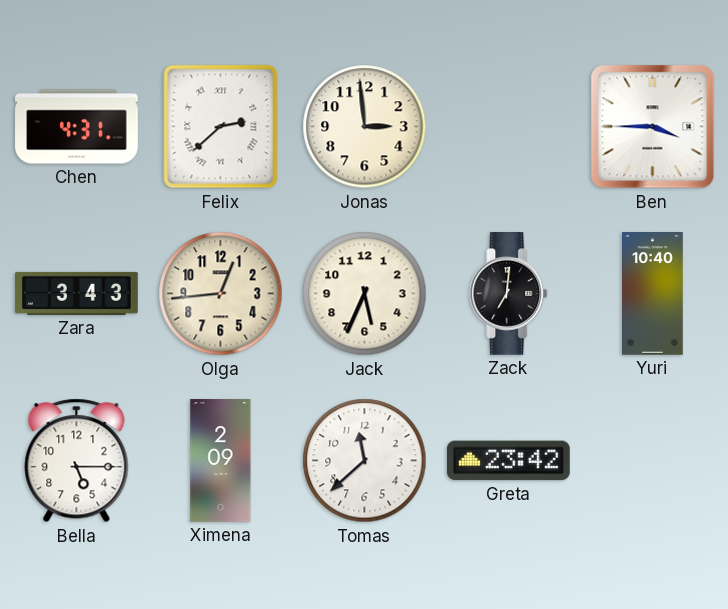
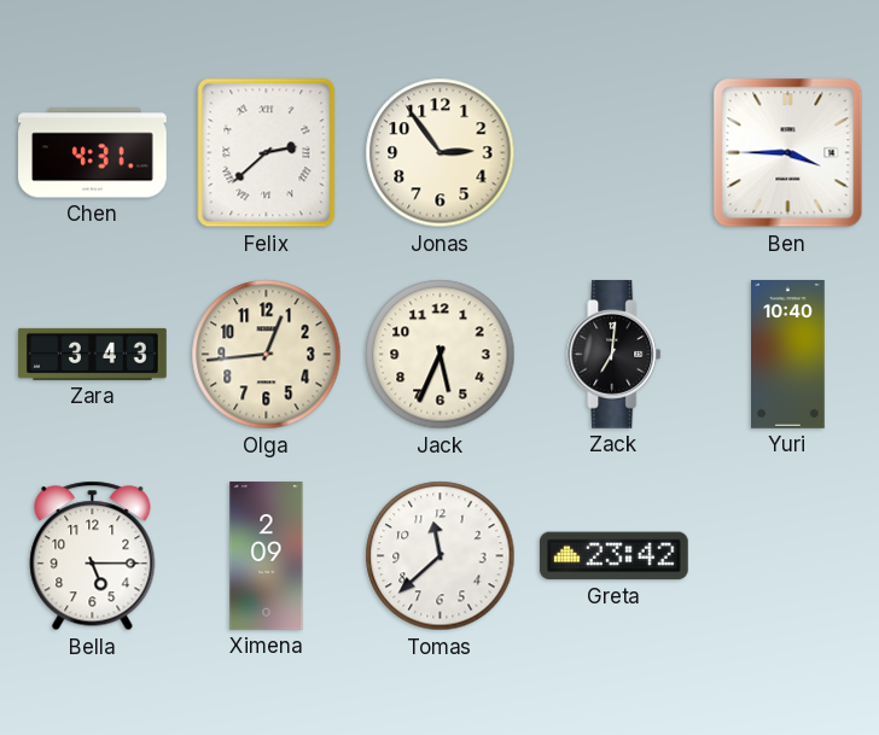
Jonas: 2:59 -> 2:54
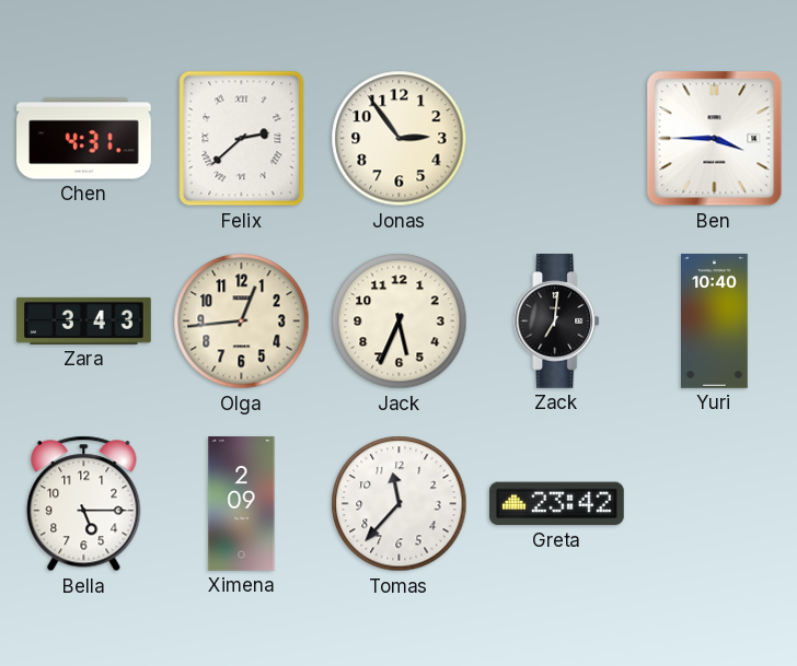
Tomas: 11:38 -> 11:37
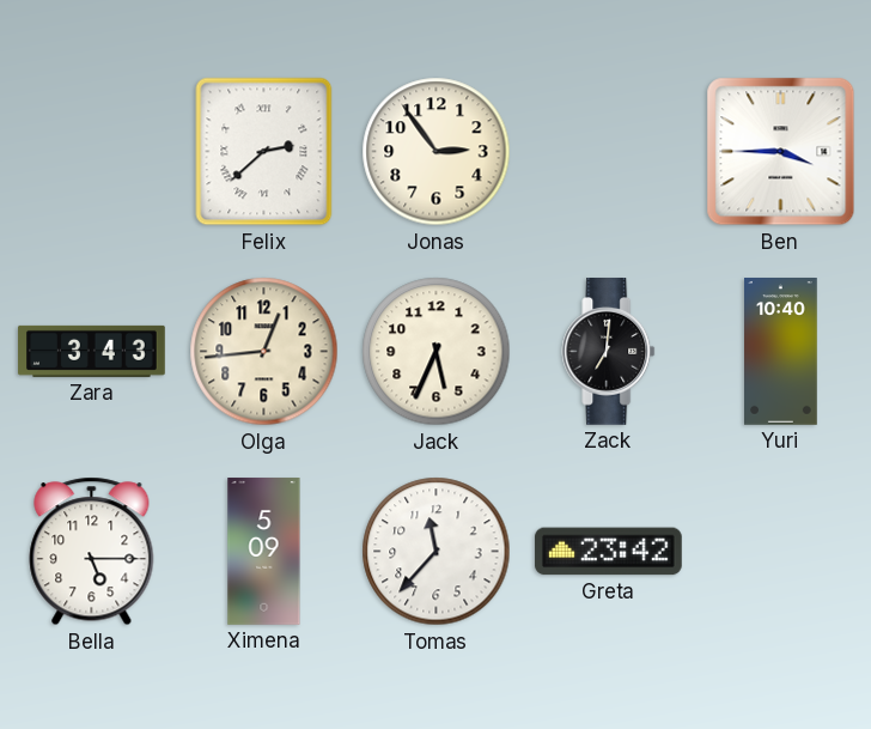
Chen: 4:31 -> none
Ximena: 2:09 -> 5:09
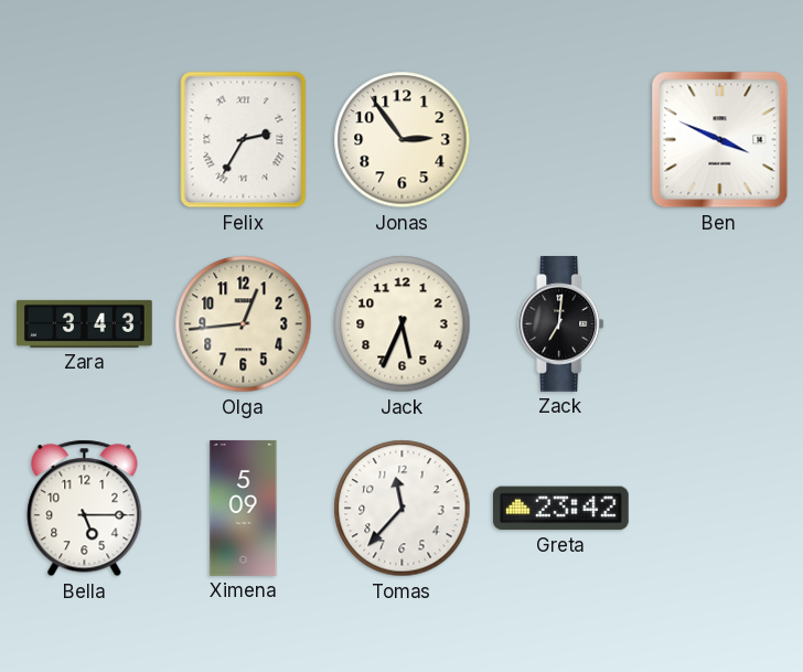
Felix: 2:38 -> 2:35
Ben: 3:45 -> 3:49
Yuri: 10:40 -> none
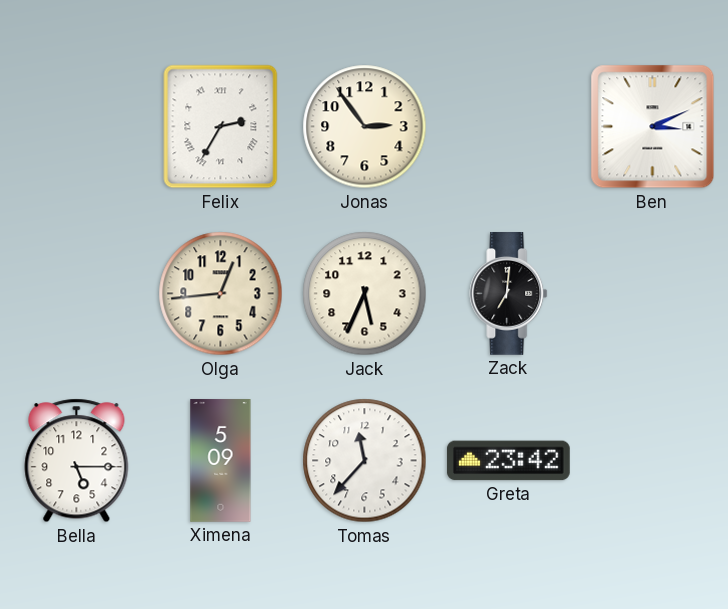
Ben: 3:49 -> 3:11
Zara: 3:43 -> none
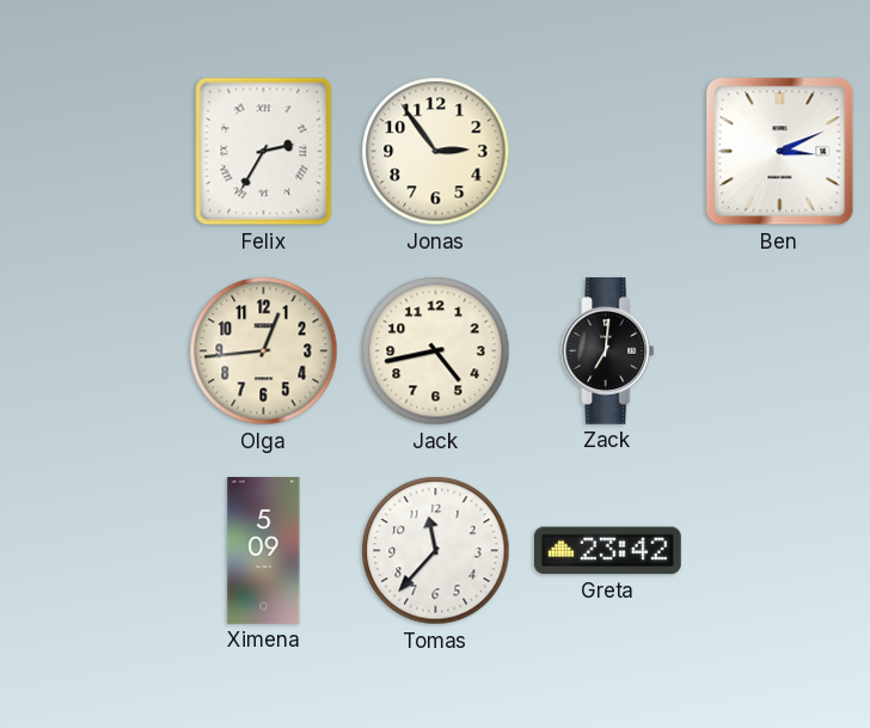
Jack: 5:34 -> 4:43
Bella: 5:15 -> none
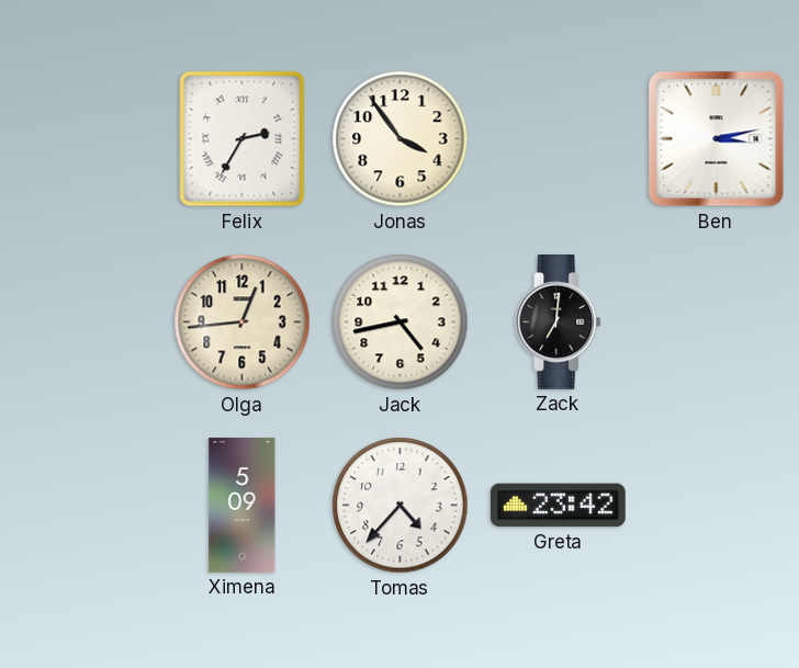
Jonas: 2:54 -> 3:54
Ben: 3:11 -> 3:13
Tomas: 11:37 -> 4:37
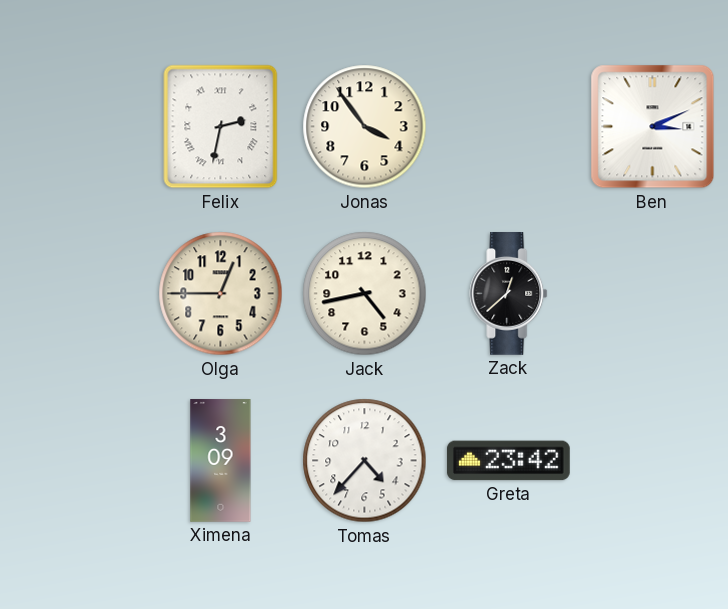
Felix: 2:35 -> 2:32
Ben: 3:13 -> 3:11
Olga: 12:44 -> 12:45
Zack: 7:01 -> 12:38
Ximena: 5:09 -> 3:09
